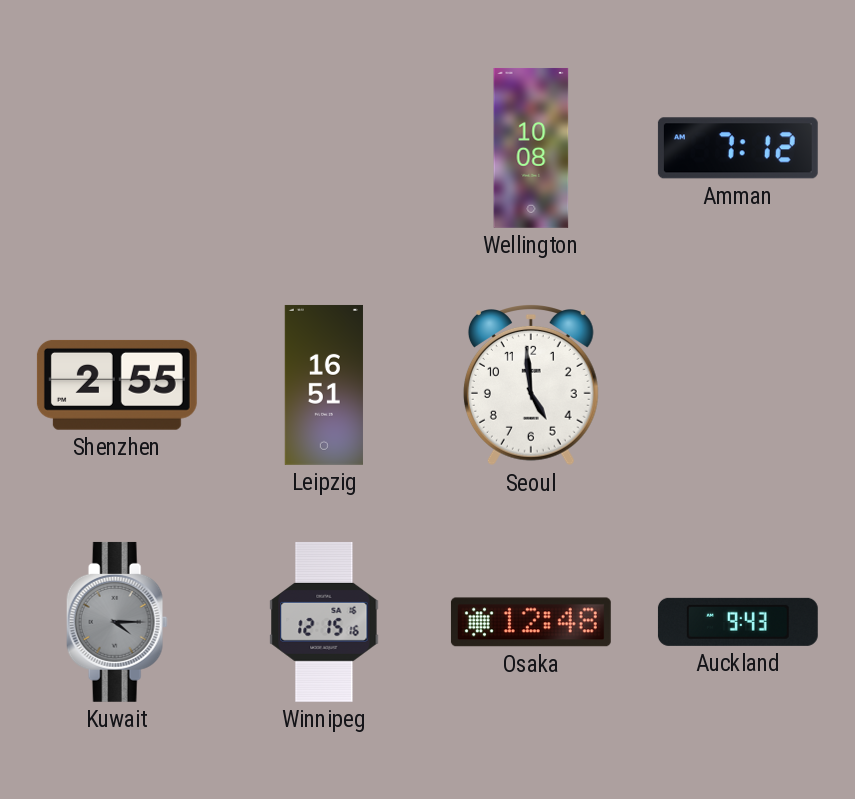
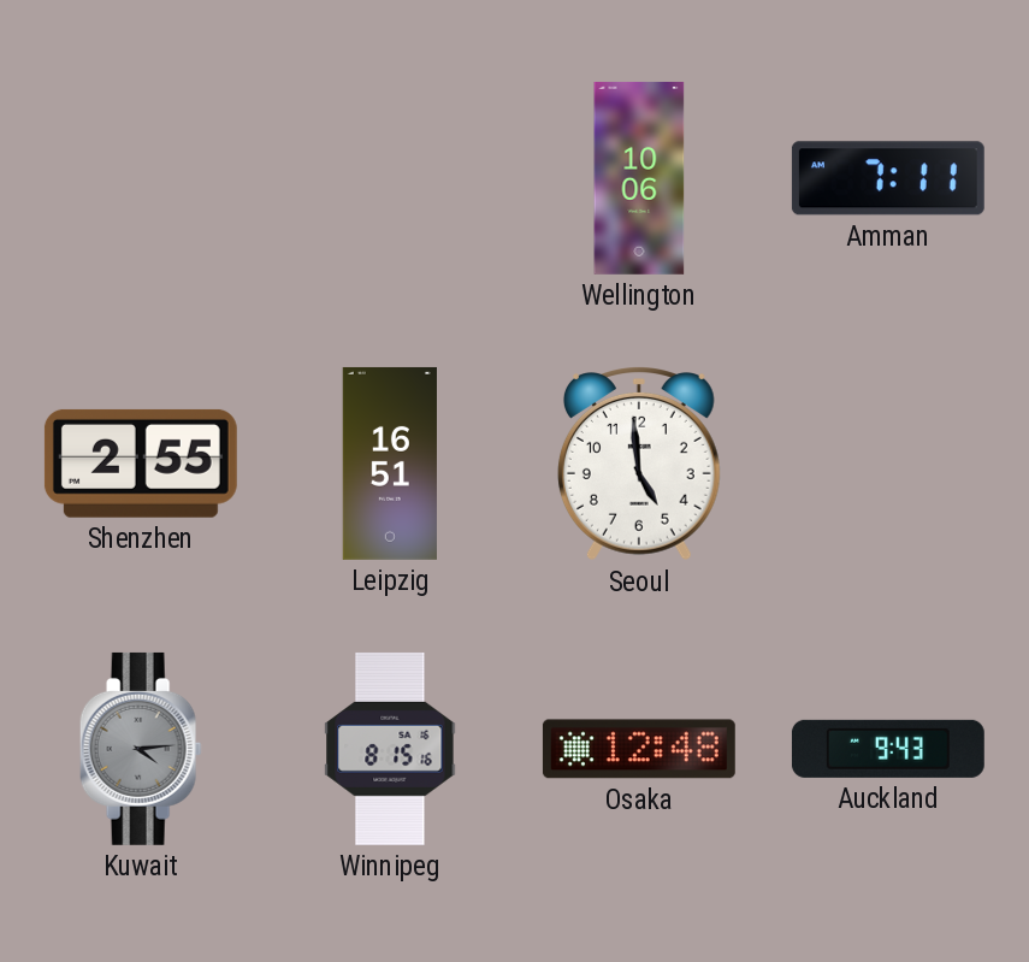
Wellington: 10:08 -> 10:06
Amman: 7:12 -> 7:11
Kuwait: 4:15 -> 4:14
Winnipeg: 12:15 -> 8:15
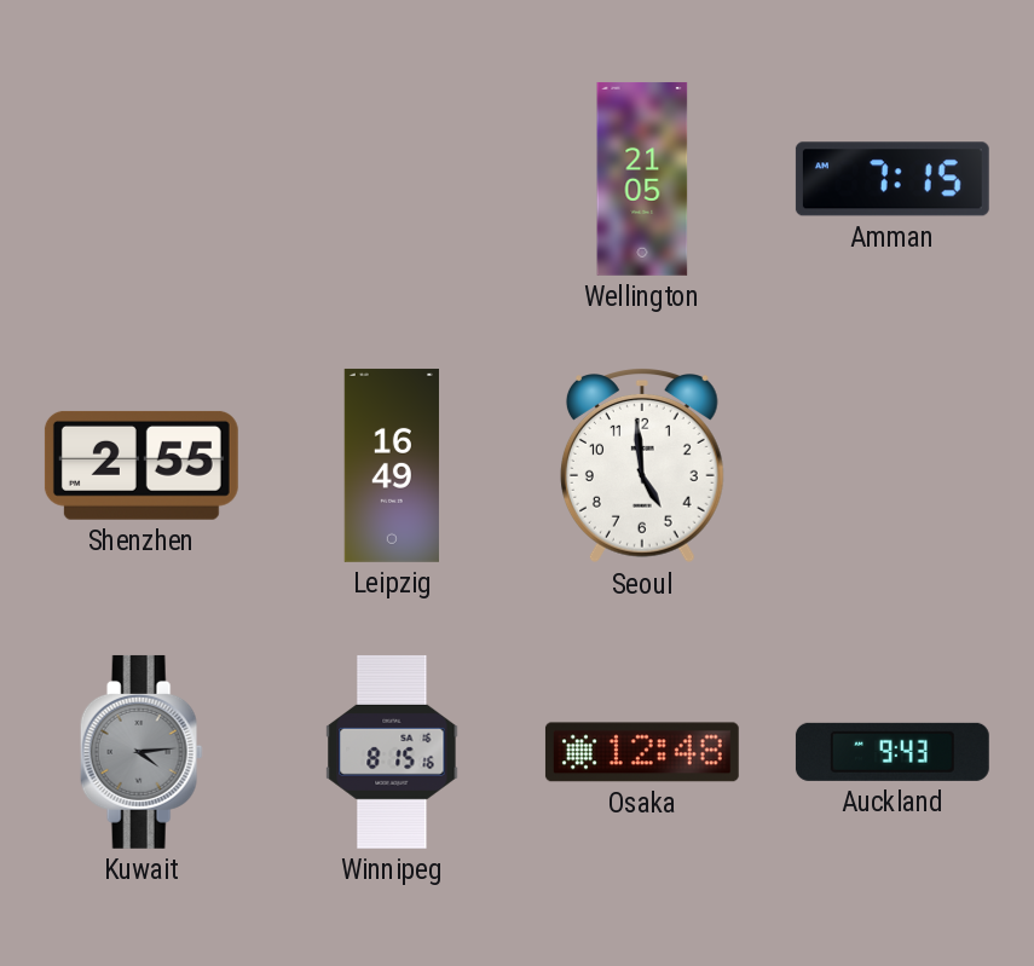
Wellington: 10:06 -> 21:05
Amman: 7:11 -> 7:15
Leipzig: 16:51 -> 16:49
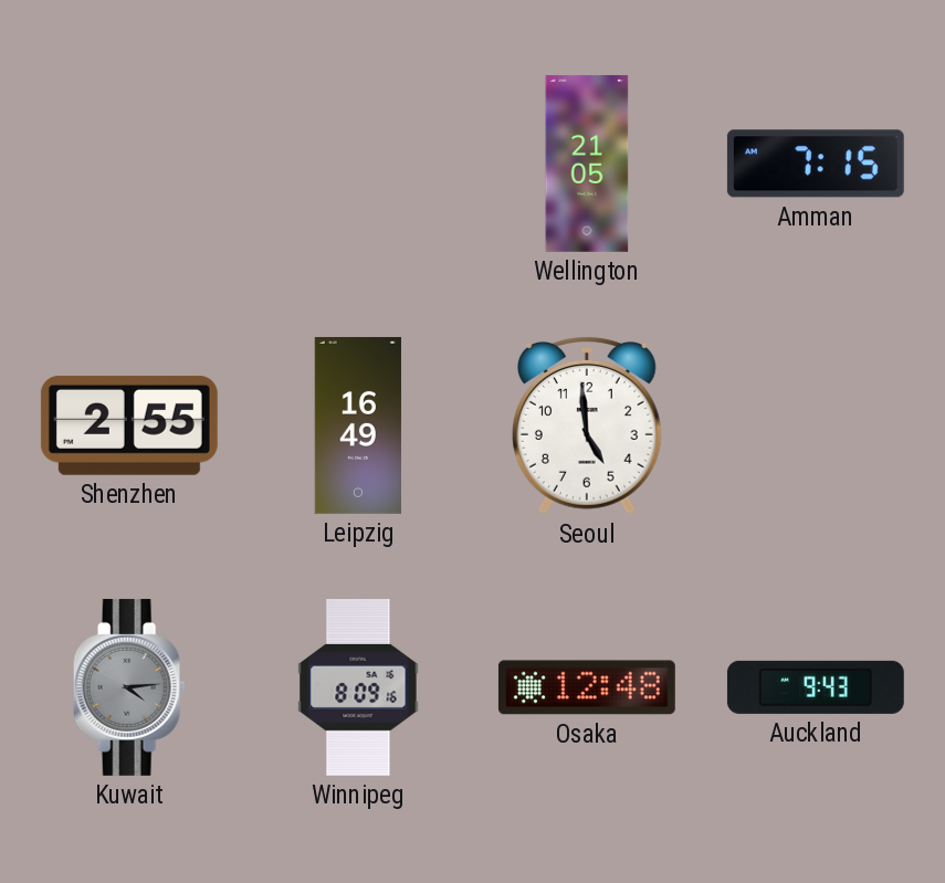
Winnipeg: 8:15 -> 8:09
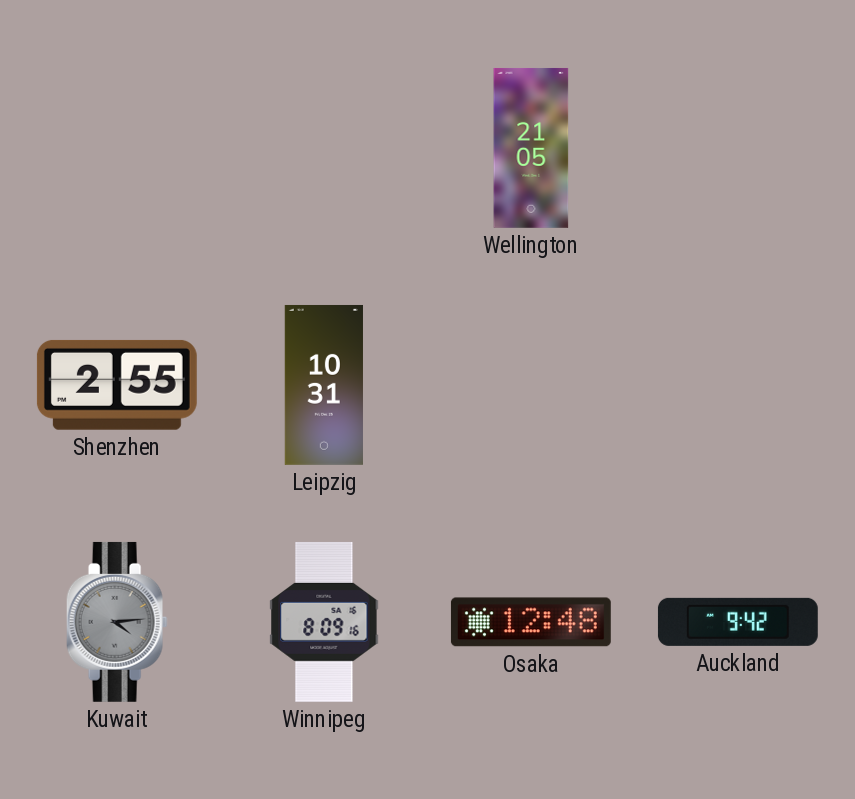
Amman: 7:15 -> none
Leipzig: 16:49 -> 10:31
Seoul: 4:59 -> none
Auckland: 9:43 -> 9:42
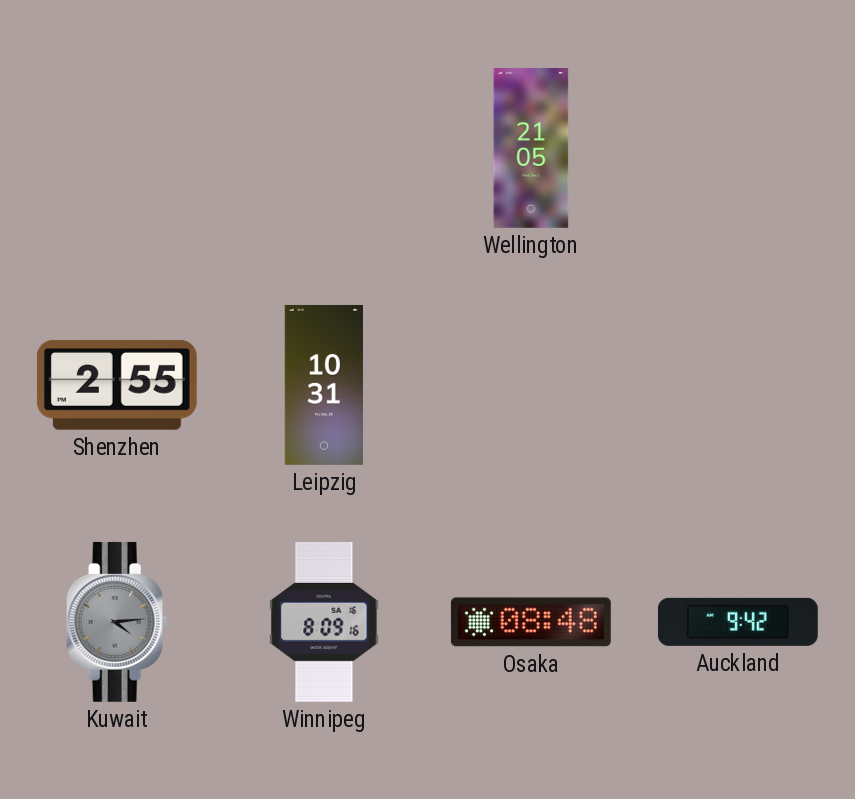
Osaka: 12:48 -> 08:48
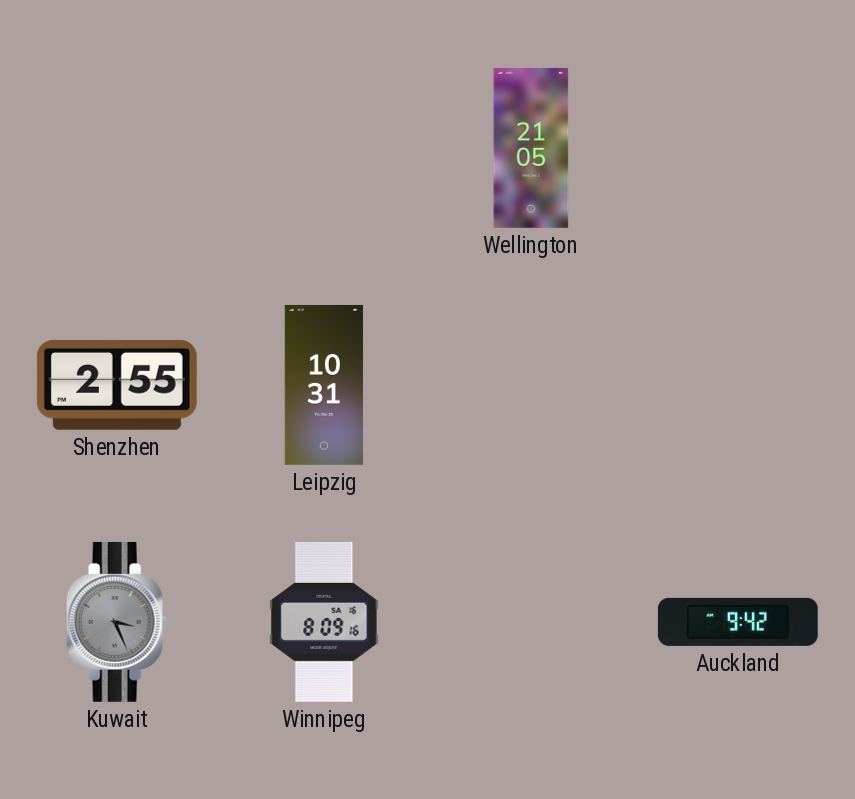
Kuwait: 4:14 -> 3:26
Osaka: 08:48 -> none
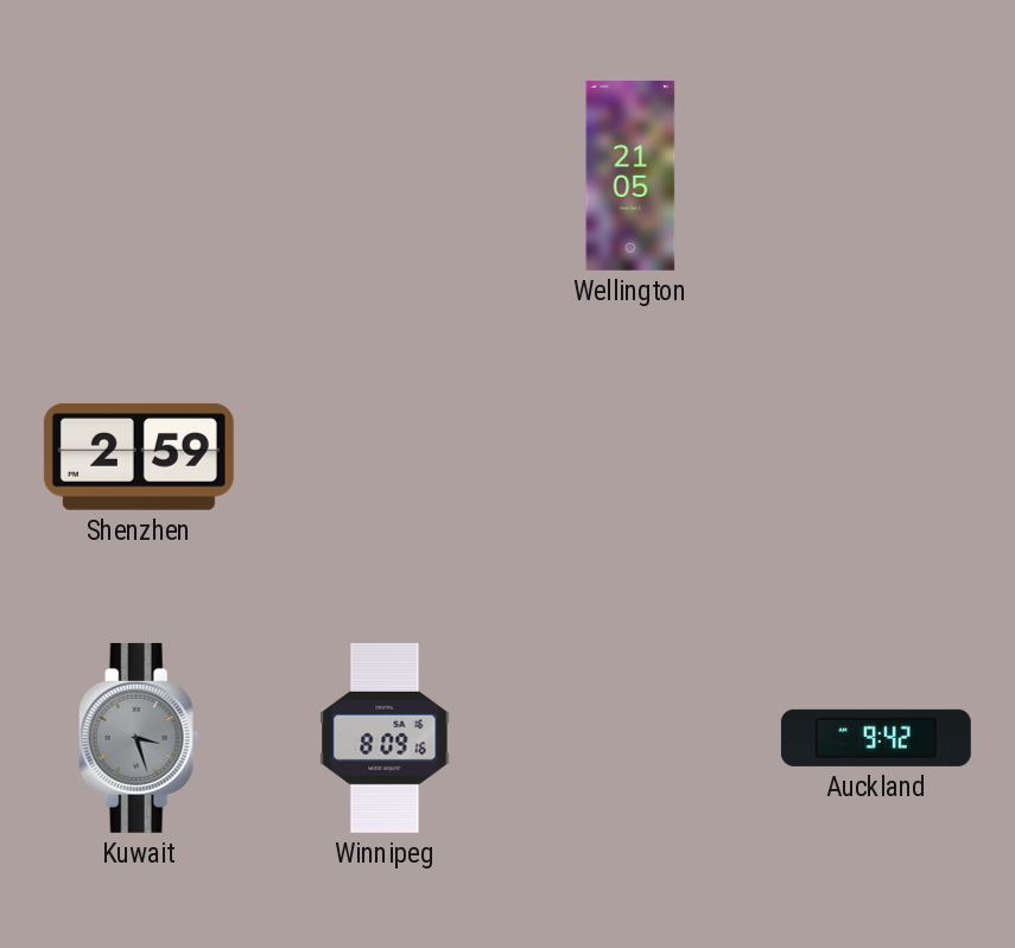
Shenzhen: 2:55 -> 2:59
Leipzig: 10:31 -> none
Kuwait: 3:26 -> 3:27
